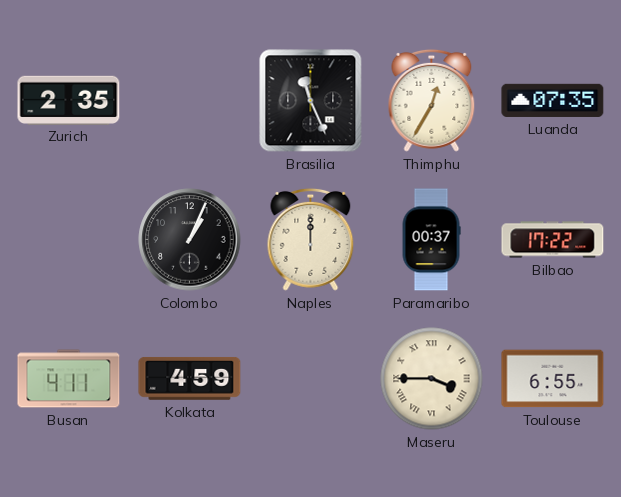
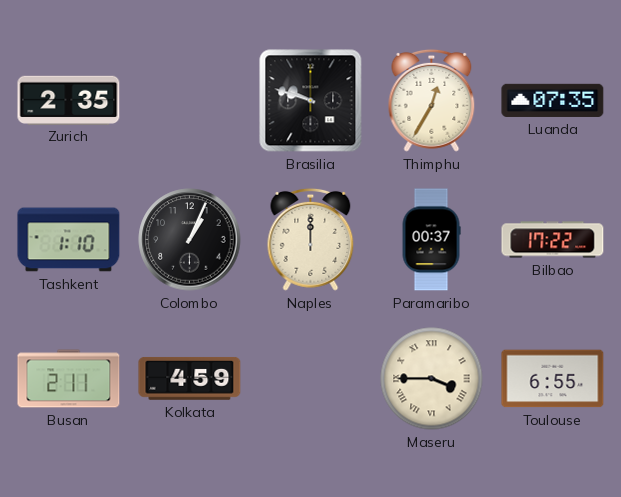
Brasilia: 11:26 -> 9:48
Tashkent: none -> 1:10
Busan: 4:11 -> 2:11
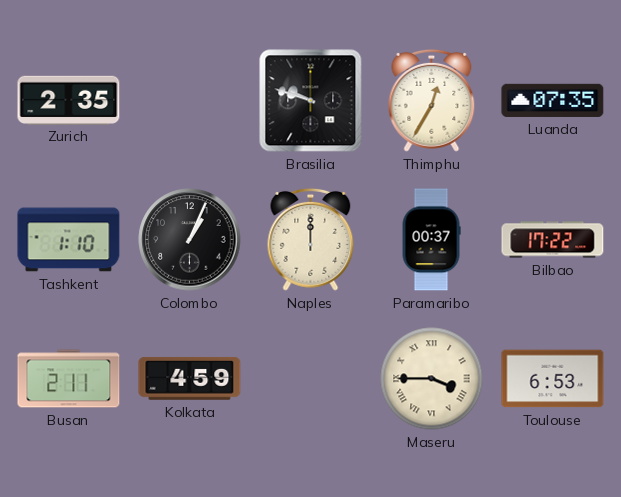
Toulouse: 6:55 -> 6:53
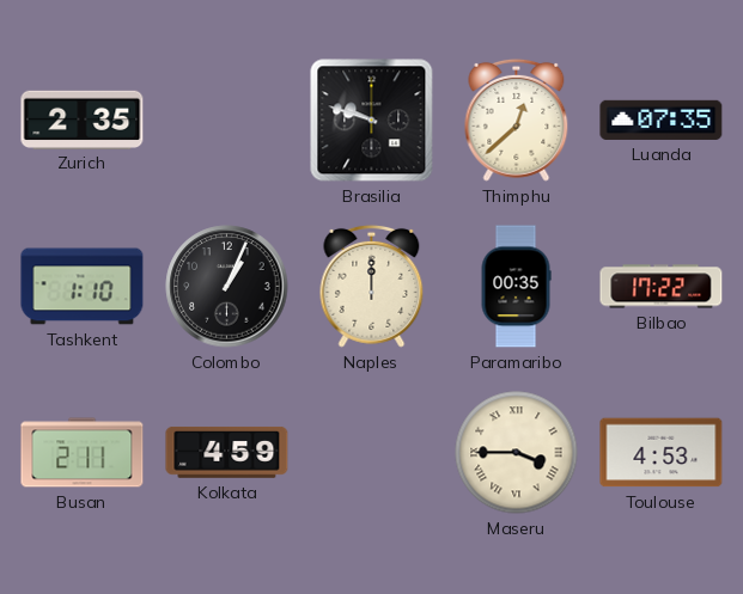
Thimphu: 12:35 -> 12:38
Paramaribo: 00:37 -> 00:35
Toulouse: 6:53 -> 4:53
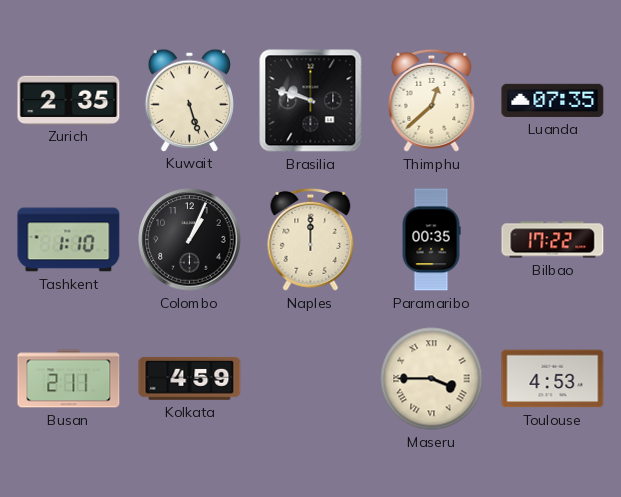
Kuwait: none -> 5:27
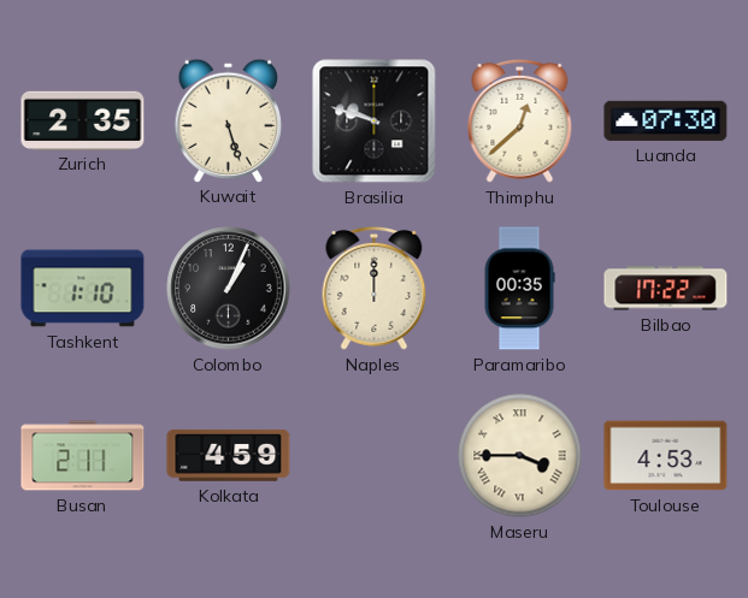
Luanda: 07:35 -> 07:30
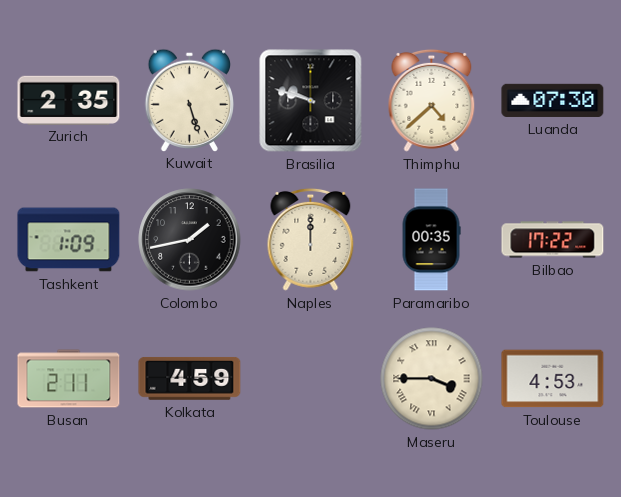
Thimphu: 12:38 -> 4:38
Tashkent: 1:10 -> 1:09
Colombo: 1:04 -> 1:43
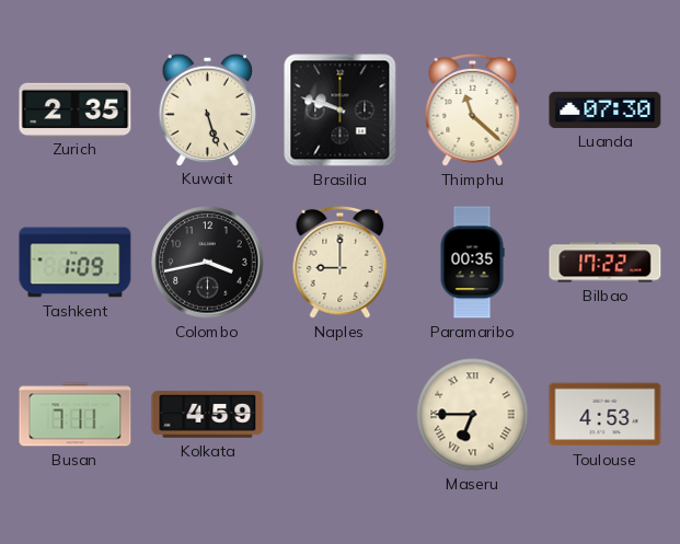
Thimphu: 4:38 -> 11:22
Colombo: 1:43 -> 3:43
Naples: 12:00 -> 9:00
Busan: 2:11 -> 7:11
Maseru: 3:45 -> 6:45
